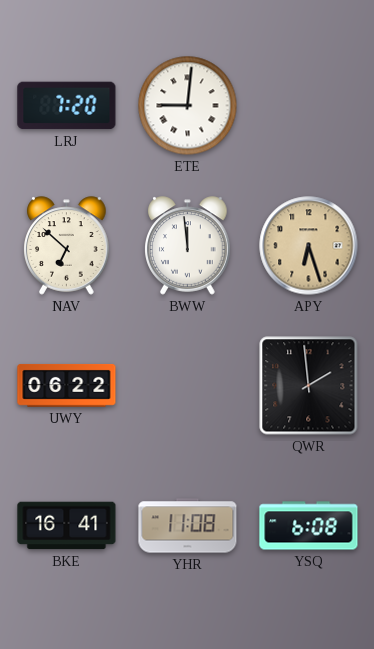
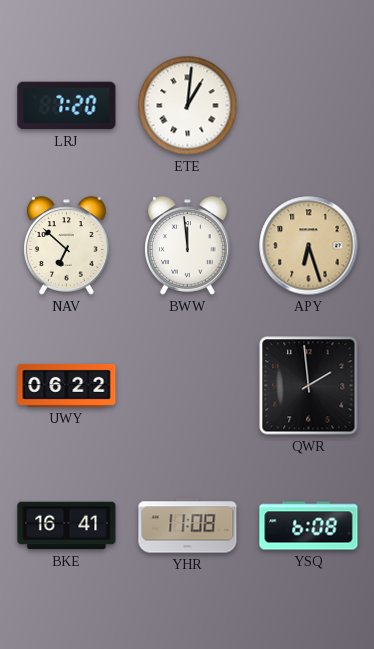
ETE: 9:01 -> 1:01
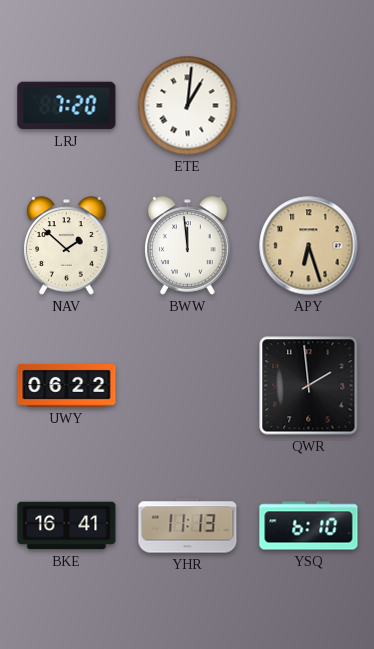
NAV: 6:52 -> 1:52
YHR: 11:08 -> 11:13
YSQ: 6:08 -> 6:10
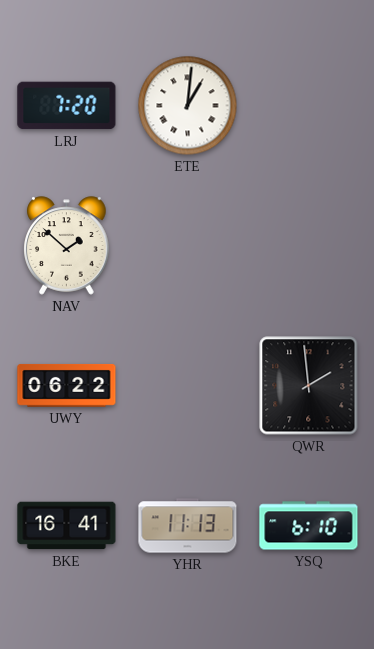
BWW: 11:59 -> none
APY: 6:27 -> none
